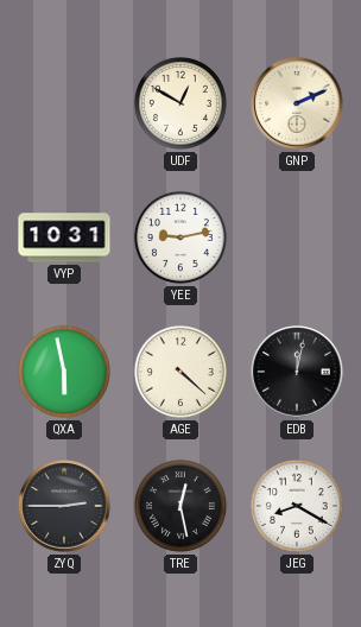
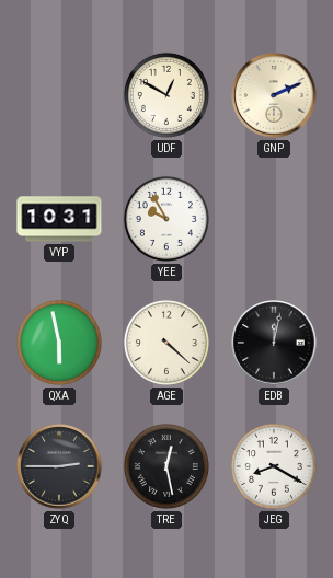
YEE: 9:13 -> 9:55
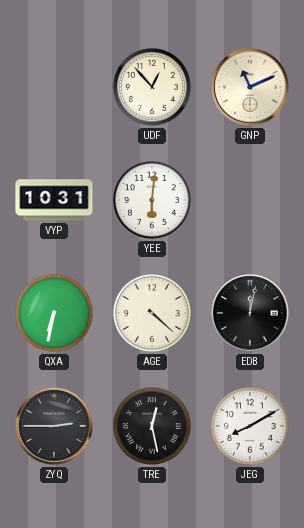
UDF: 12:50 -> 12:53
GNP: 2:11 -> 11:11
YEE: 9:55 -> 6:01
QXA: 5:58 -> 6:32
JEG: 8:20 -> 8:10
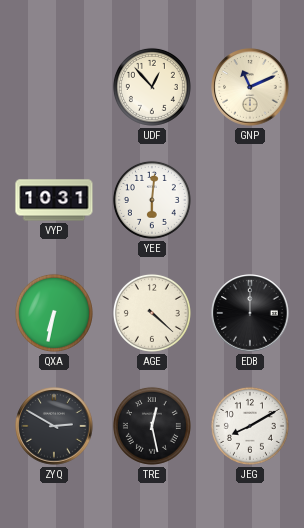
EDB: 12:02 -> 12:00
ZYQ: 2:45 -> 2:50
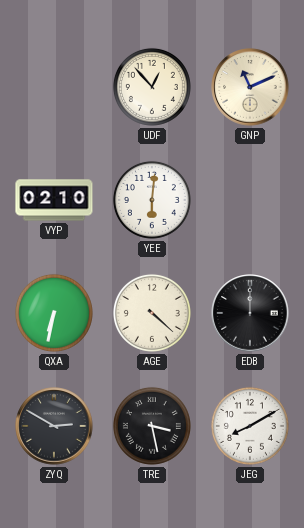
VYP: 10:31 -> 02:10
TRE: 12:28 -> 3:28
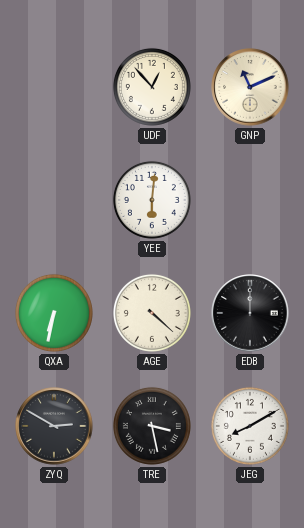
VYP: 02:10 -> none
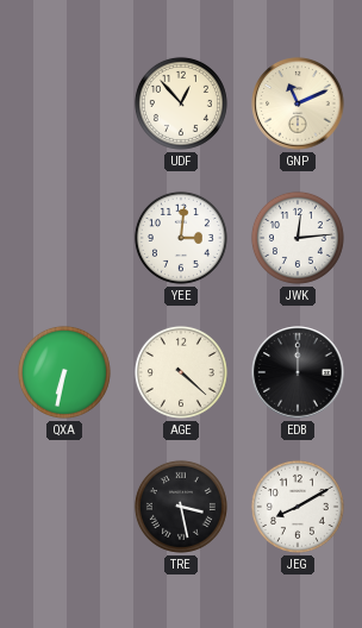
YEE: 6:01 -> 3:01
JWK: none -> 12:14
ZYQ: 2:50 -> none
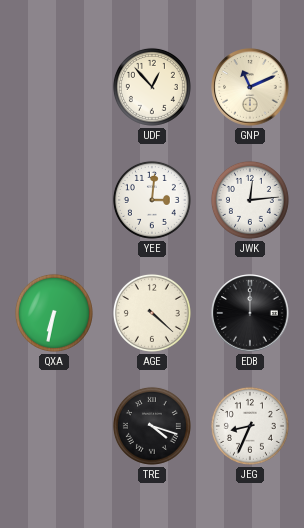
TRE: 3:28 -> 4:18
JEG: 8:10 -> 8:34
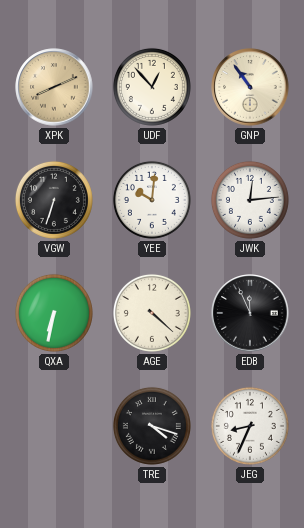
XPK: none -> 8:11
GNP: 11:11 -> 10:54
VGW: none -> 6:33
YEE: 3:01 -> 10:01
EDB: 12:00 -> 11:56
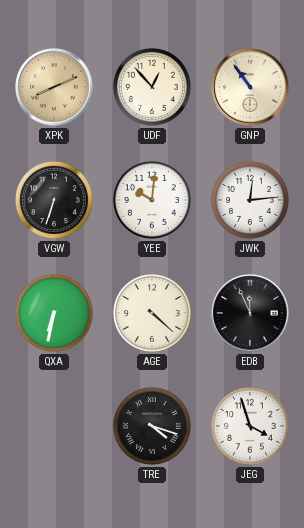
JEG: 8:34 -> 3:57
